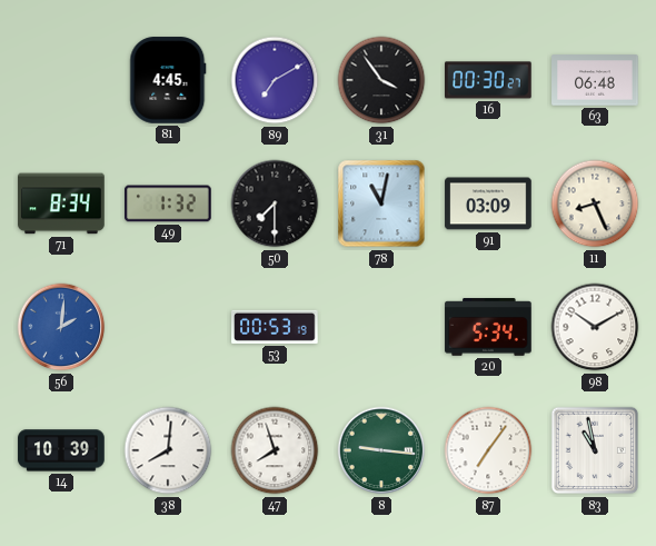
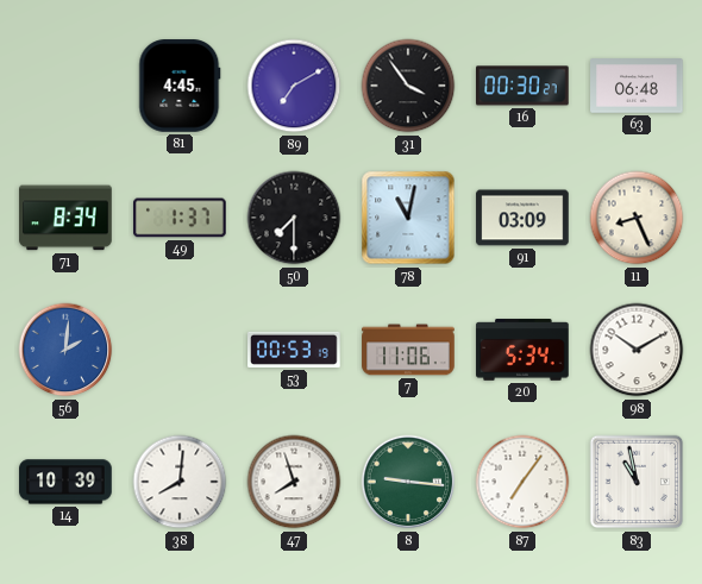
49: 1:32 -> 1:37
7: none -> 11:06
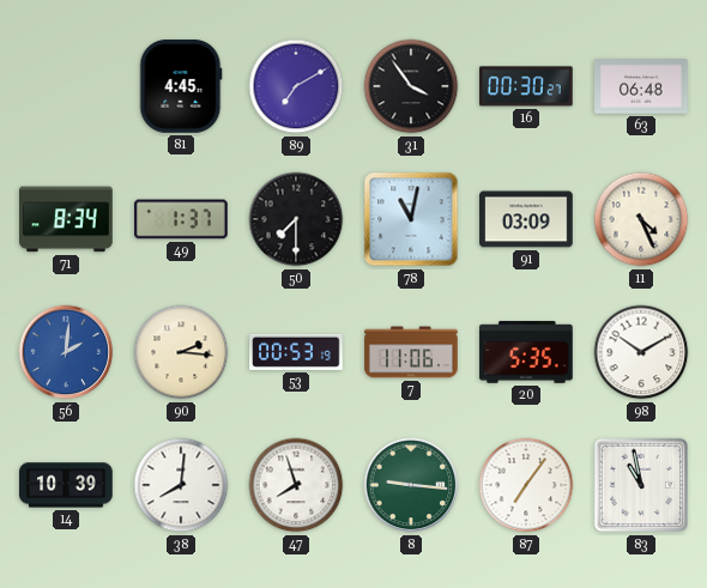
11: 8:26 -> 4:26
90: none -> 2:16
20: 5:34 -> 5:35
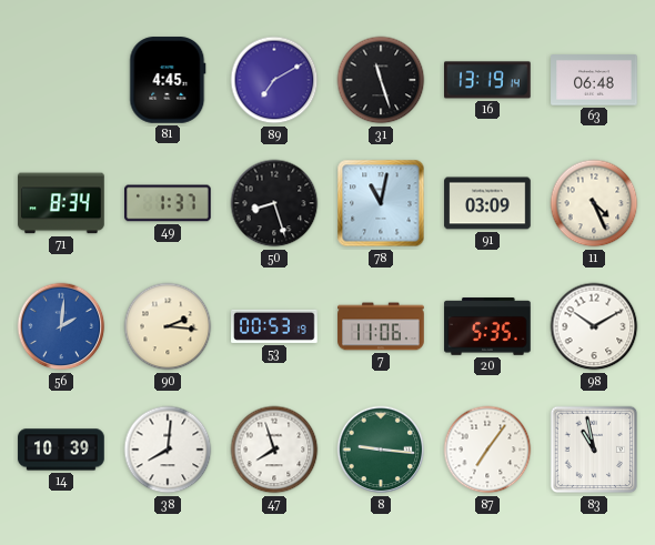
31: 3:54 -> 11:27
16: 00:30 -> 13:19
50: 7:30 -> 8:27
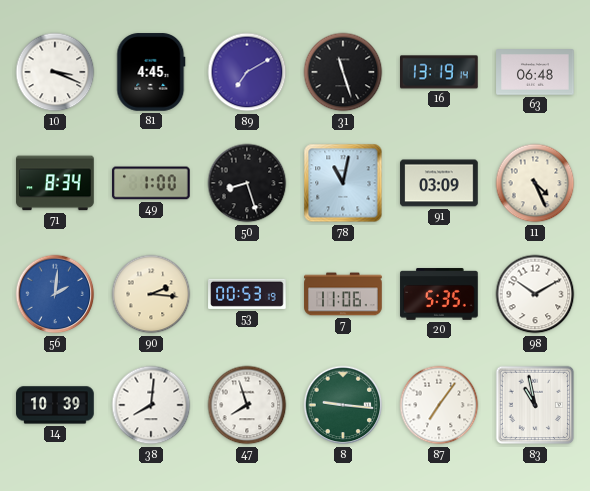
10: none -> 3:19
49: 1:37 -> 1:00
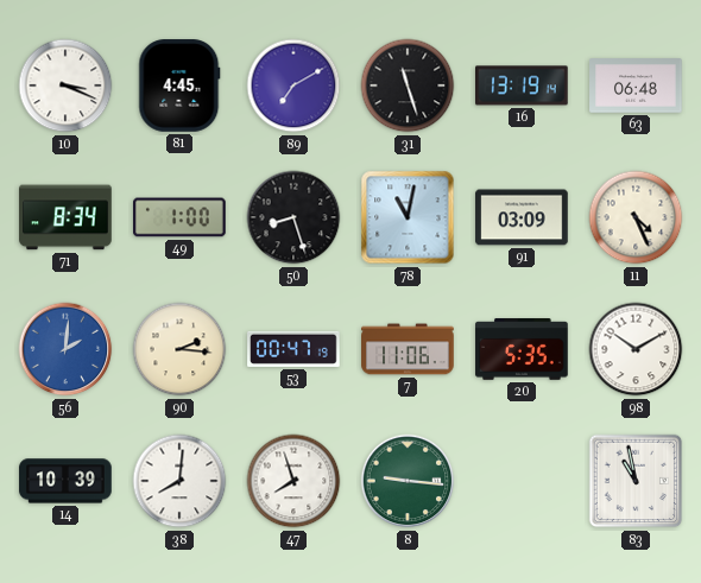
53: 00:53 -> 00:47
87: 7:06 -> none
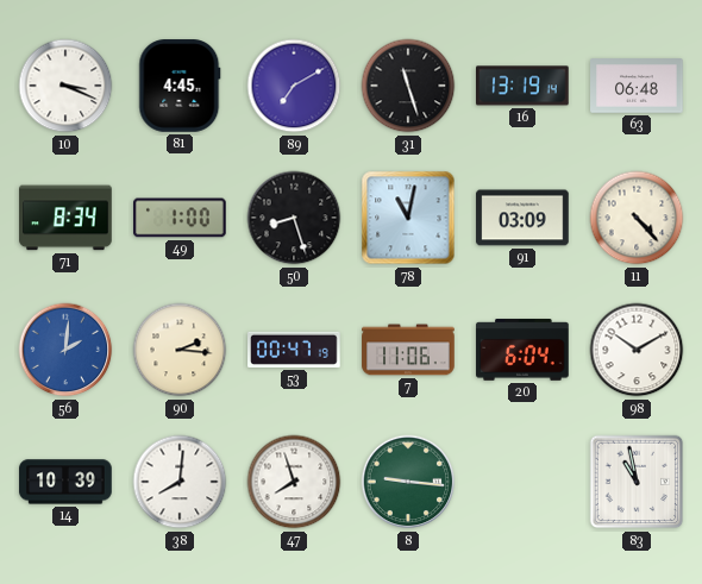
11: 4:26 -> 4:23
20: 5:35 -> 6:04
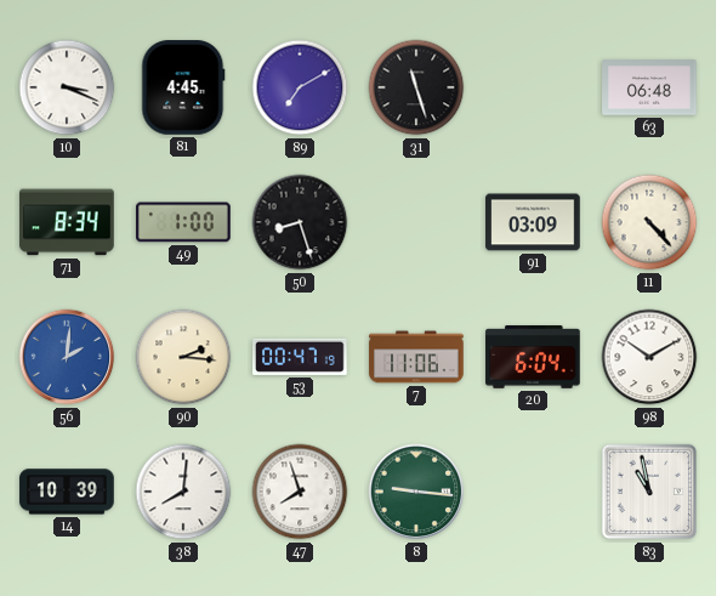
16: 13:19 -> none
78: 11:02 -> none
